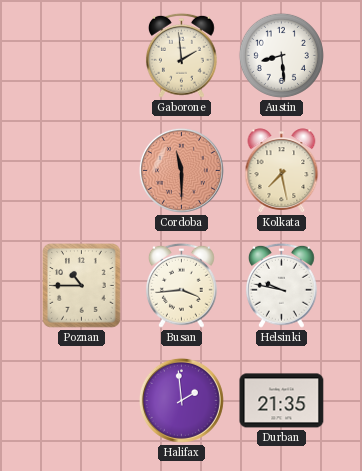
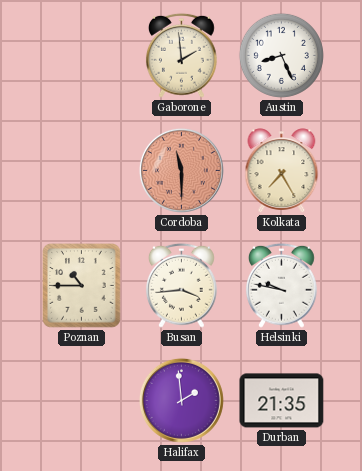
Austin: 8:29 -> 8:26
Kolkata: 7:28 -> 7:25
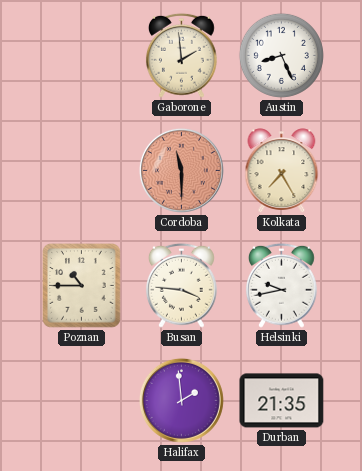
Busan: 3:44 -> 3:46
Helsinki: 9:47 -> 9:43
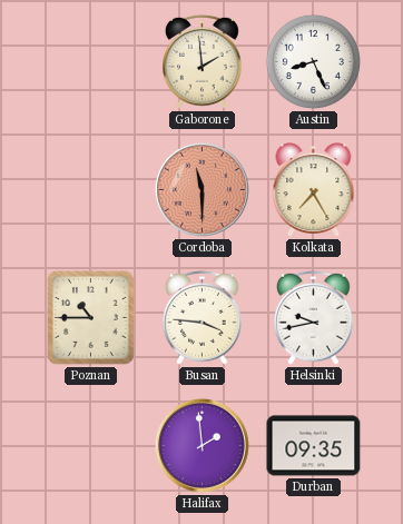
Durban: 21:35 -> 09:35
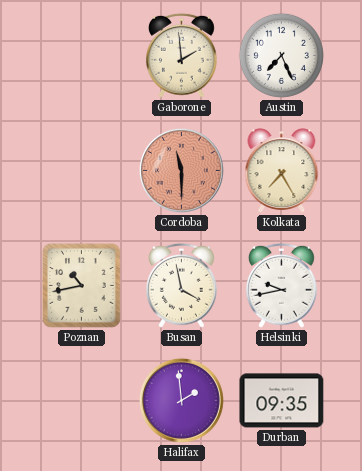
Austin: 8:26 -> 7:26
Poznan: 10:45 -> 10:43
Busan: 3:46 -> 3:58
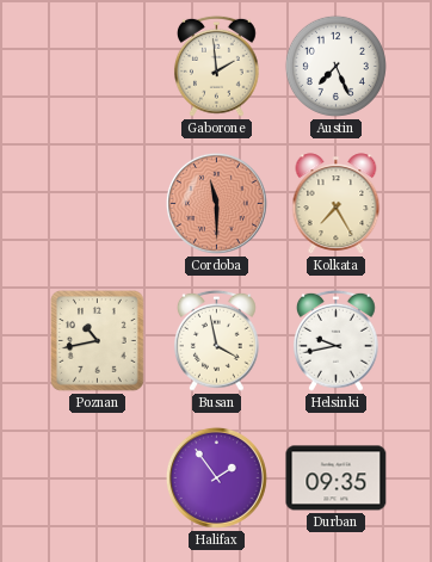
Halifax: 1:59 -> 1:54
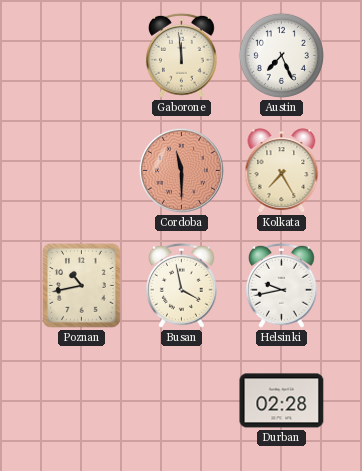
Gaborone: 1:59 -> 11:59
Halifax: 1:54 -> none
Durban: 09:35 -> 02:28
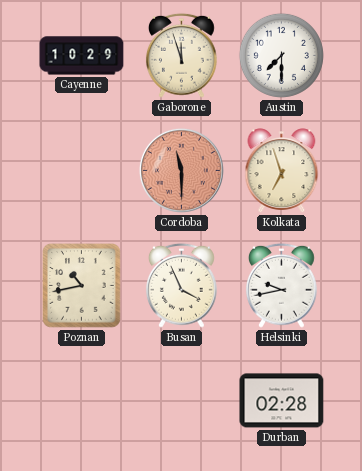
Cayenne: none -> 10:29
Gaborone: 11:59 -> 11:57
Austin: 7:26 -> 7:30
Kolkata: 7:25 -> 6:57
Busan: 3:58 -> 3:56
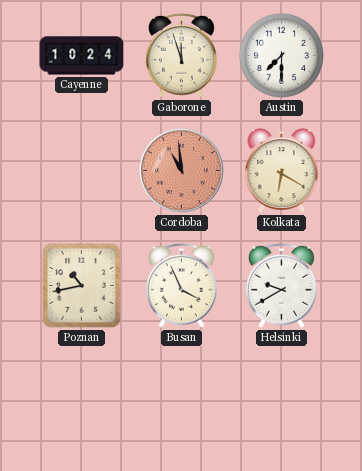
Cayenne: 10:29 -> 10:24
Cordoba: 11:30 -> 10:59
Kolkata: 6:57 -> 6:20
Helsinki: 9:43 -> 9:40
Durban: 02:28 -> none
